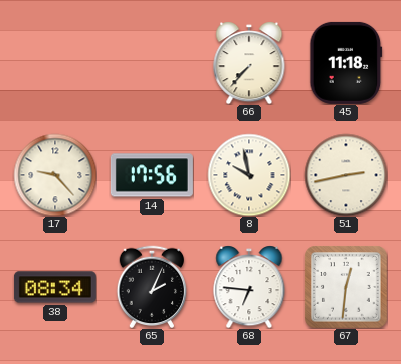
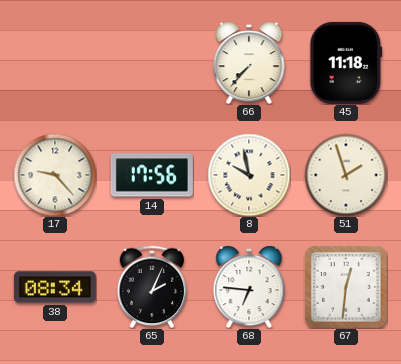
51: 2:43 -> 1:57
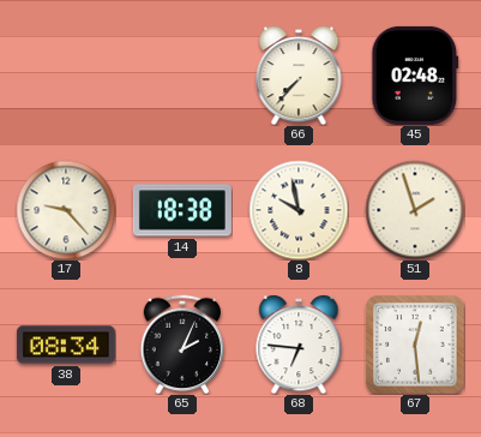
45: 11:18 -> 02:48
14: 17:56 -> 18:38
67: 12:31 -> 12:29
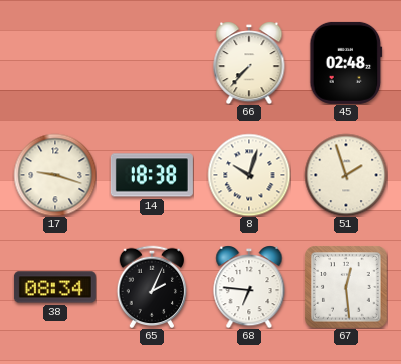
17: 9:23 -> 9:18
8: 9:58 -> 10:03
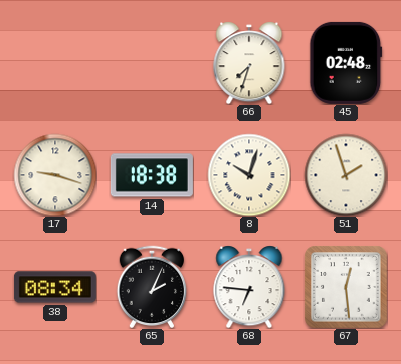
66: 7:37 -> 7:33
